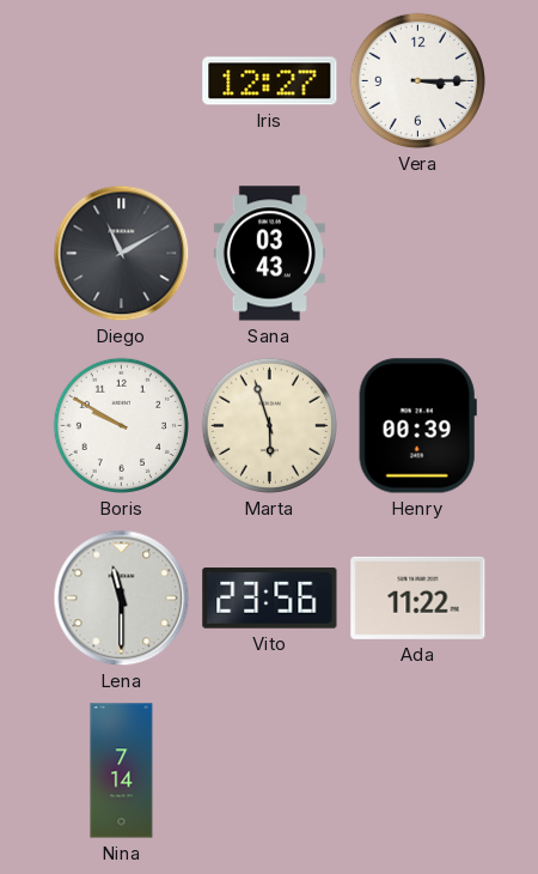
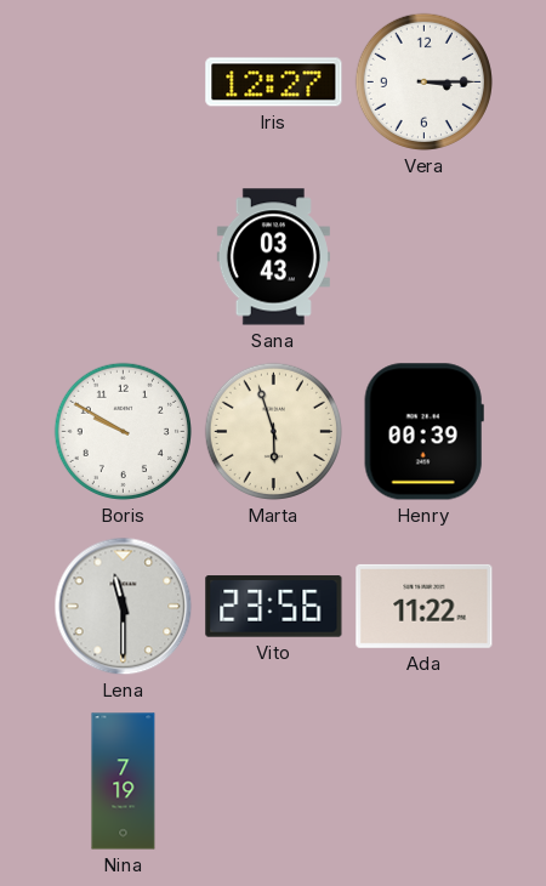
Diego: 11:10 -> none
Nina: 7:14 -> 7:19
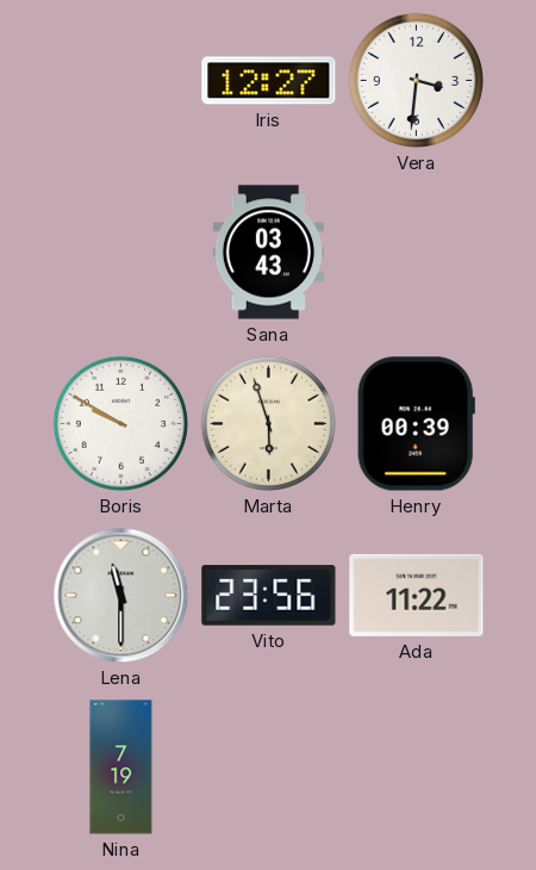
Vera: 3:15 -> 3:31
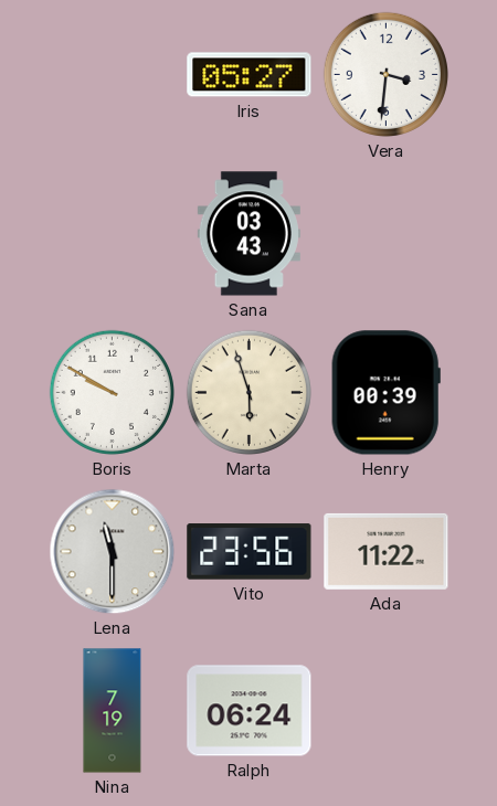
Iris: 12:27 -> 05:27
Ralph: none -> 06:24
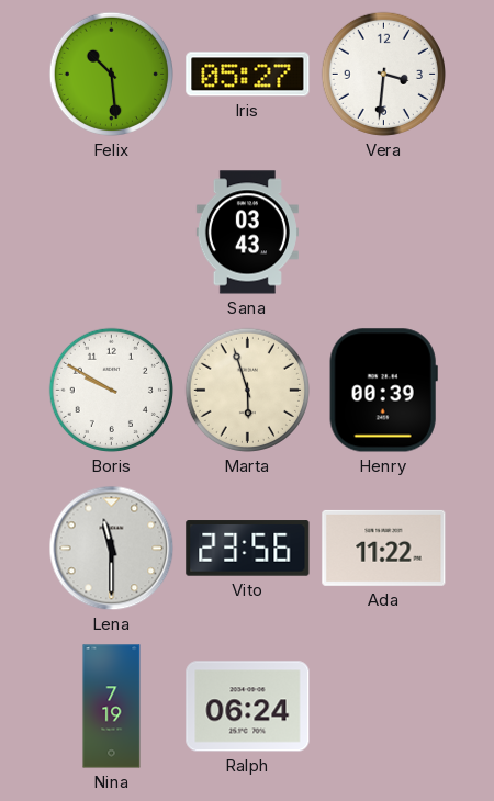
Felix: none -> 10:29
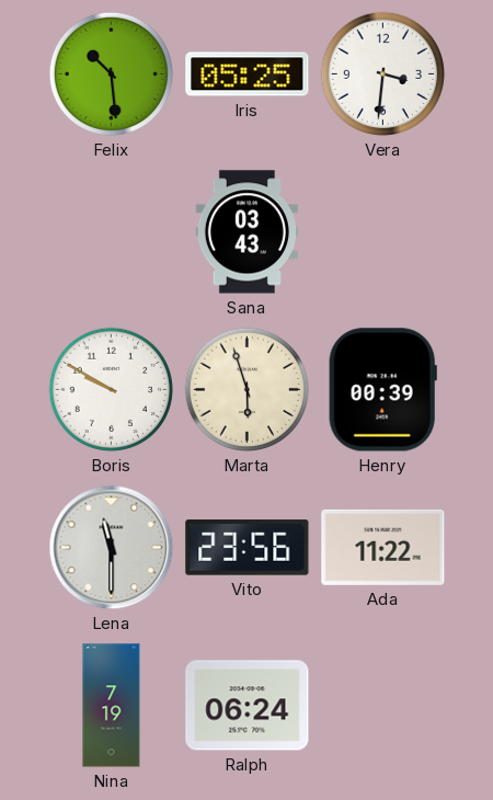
Iris: 05:27 -> 05:25
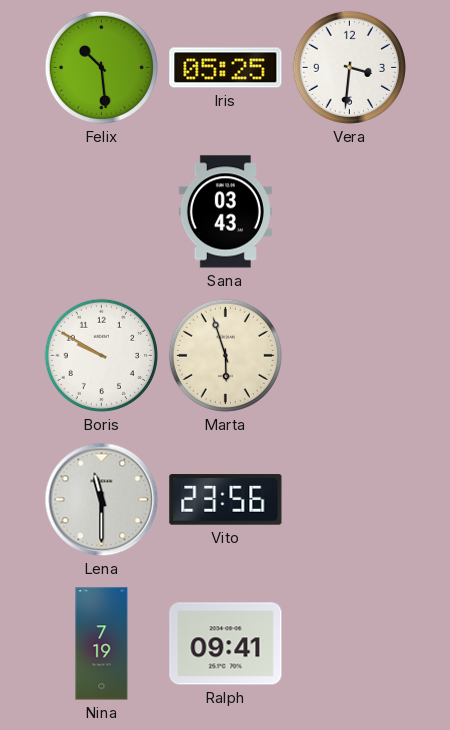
Henry: 00:39 -> none
Ada: 11:22 -> none
Ralph: 06:24 -> 09:41
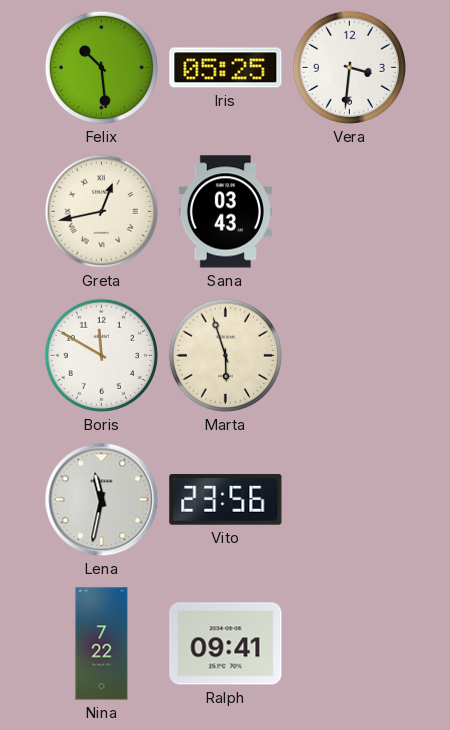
Greta: none -> 12:43
Boris: 9:50 -> 11:50
Lena: 11:30 -> 11:32
Nina: 7:19 -> 7:22
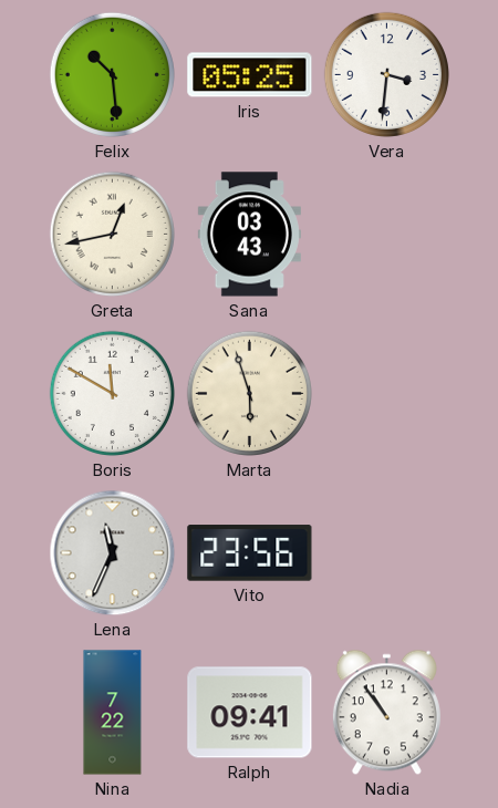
Lena: 11:32 -> 11:34
Nadia: none -> 10:54
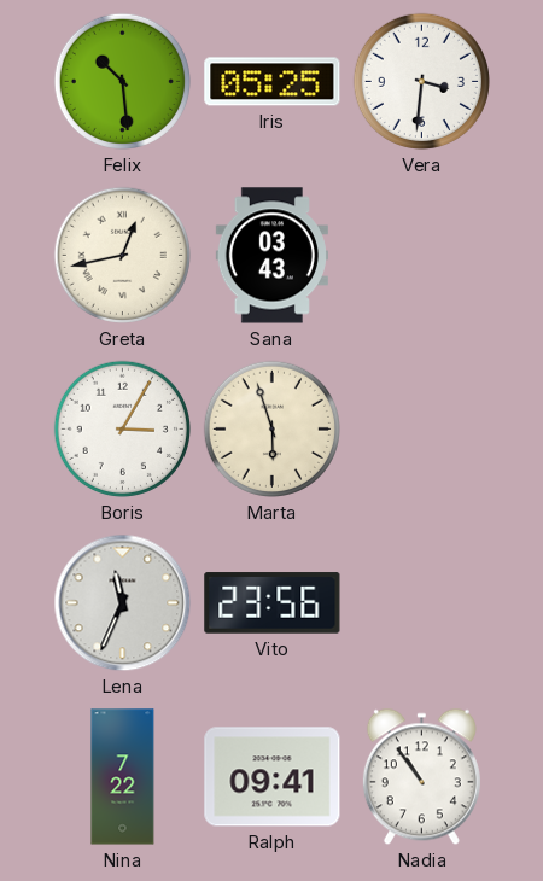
Boris: 11:50 -> 3:05
